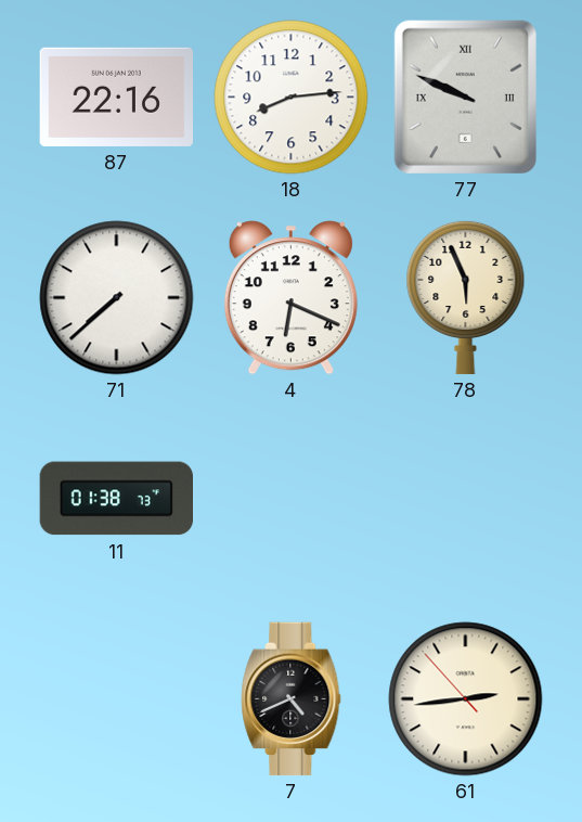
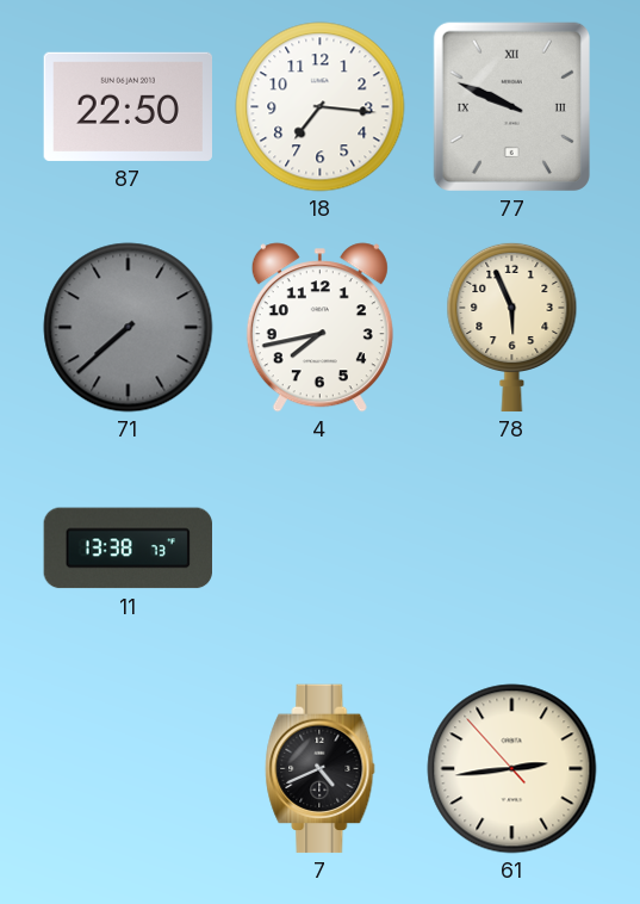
87: 22:16 -> 22:50
18: 8:14 -> 7:16
71 dial: white -> grey
4: 6:19 -> 7:43
11: 01:38 -> 13:38
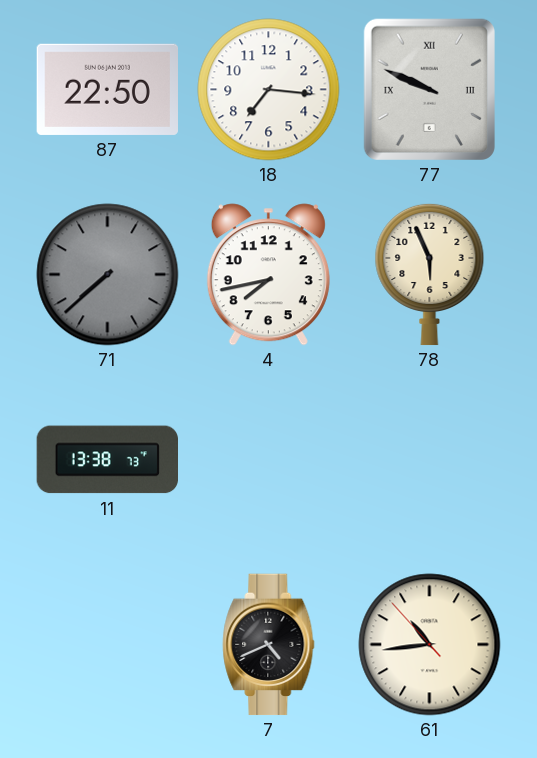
61: 2:43 -> 10:43
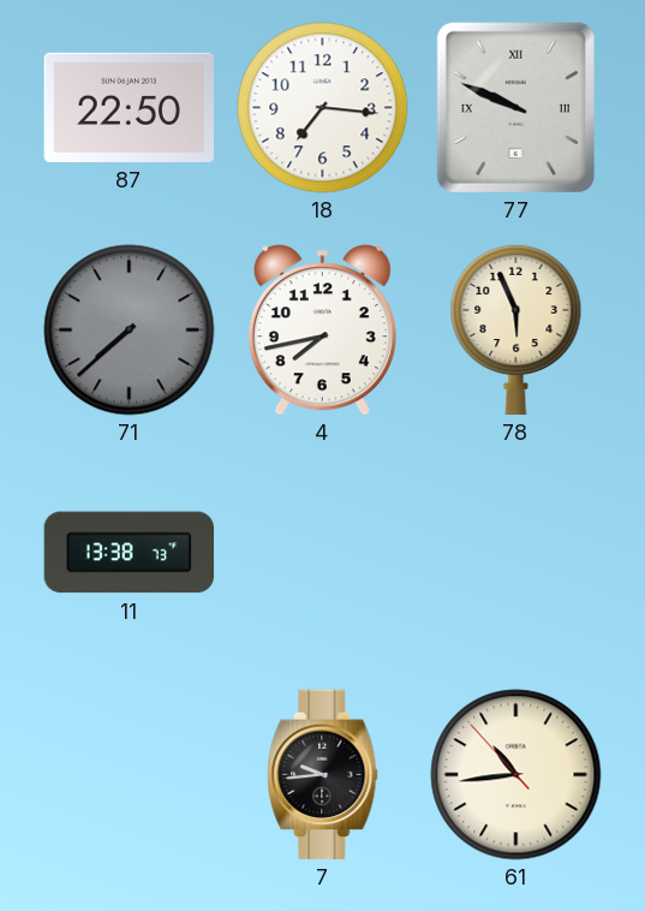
7: 4:41 -> 9:44
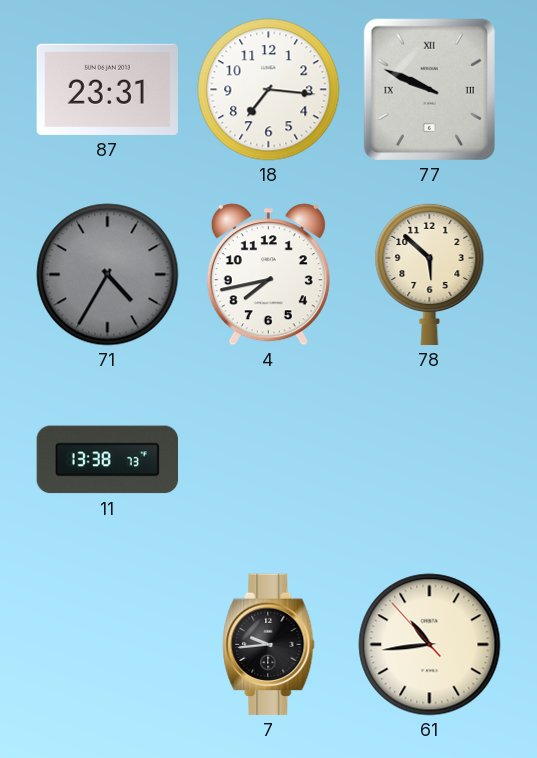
87: 22:50 -> 23:31
71: 7:38 -> 4:35
78: 5:56 -> 5:52
